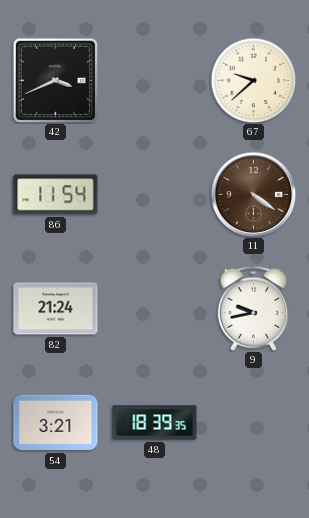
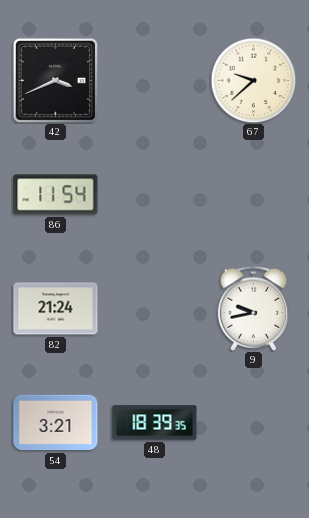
11: 4:21 -> none
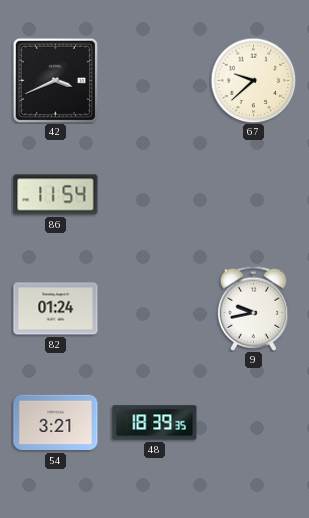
82: 21:24 -> 01:24
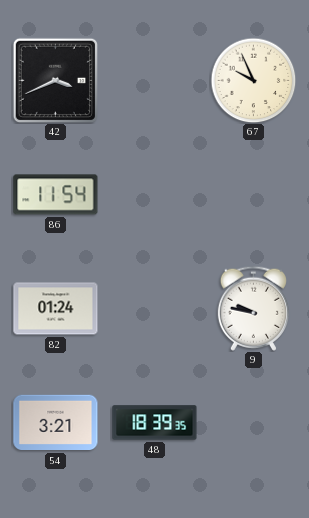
67: 9:38 -> 9:56
9: 9:43 -> 9:47
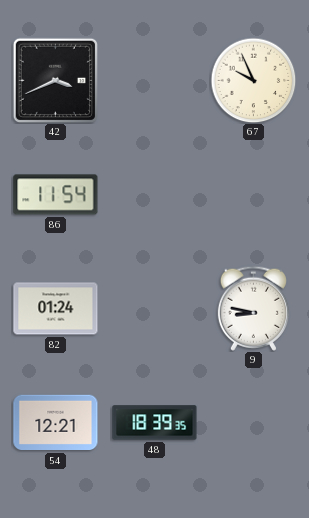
9: 9:47 -> 8:47
54: 3:21 -> 12:21
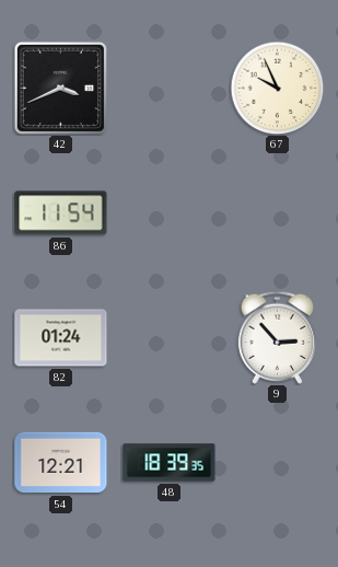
9: 8:47 -> 2:53
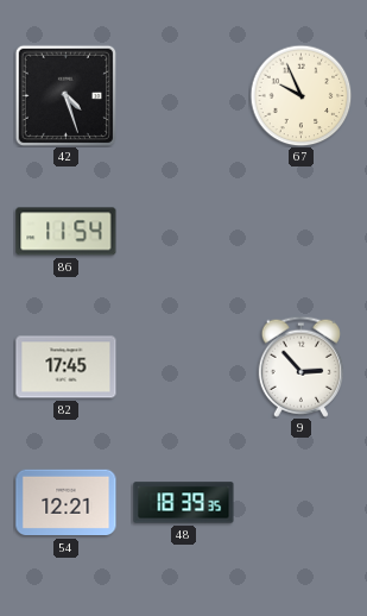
42: 3:41 -> 4:27
82: 01:24 -> 17:45
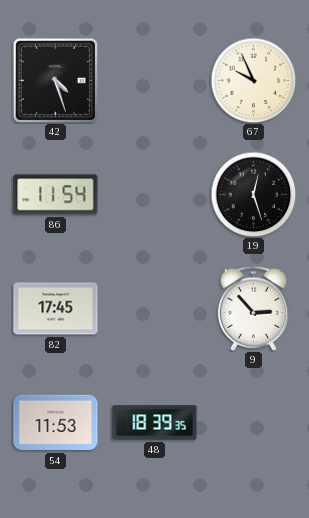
19: none -> 12:27
54: 12:21 -> 11:53
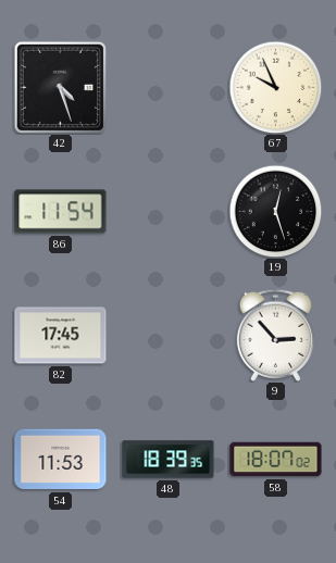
58: none -> 18:07
